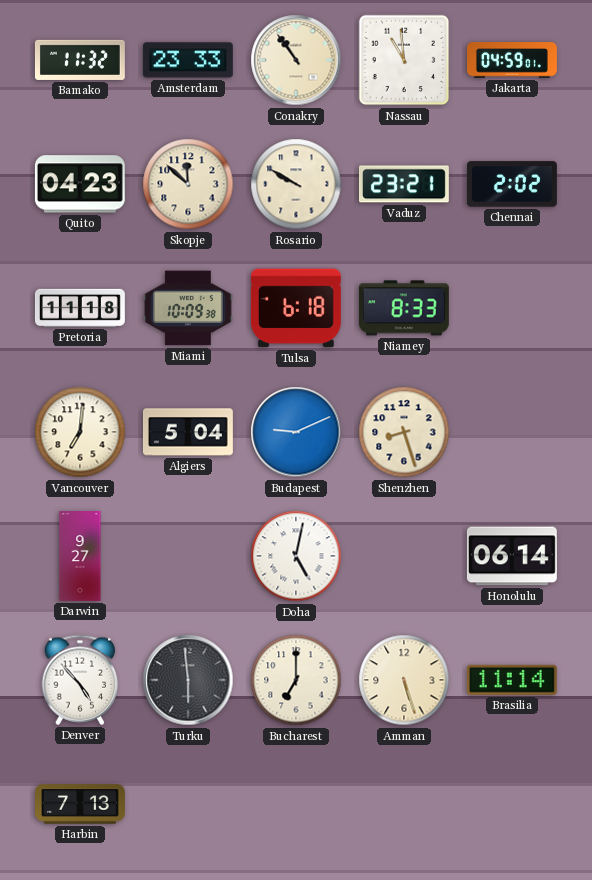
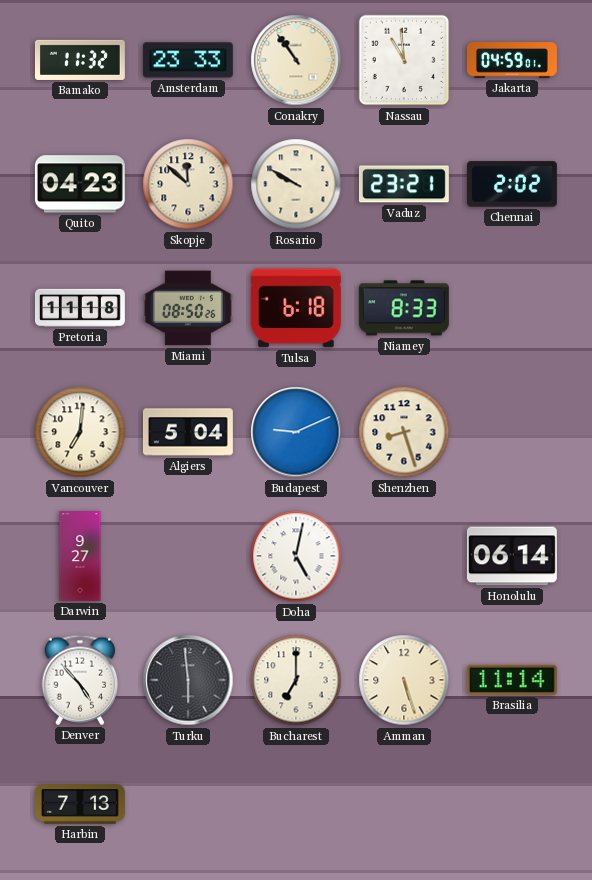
Miami: 10:09 -> 08:50
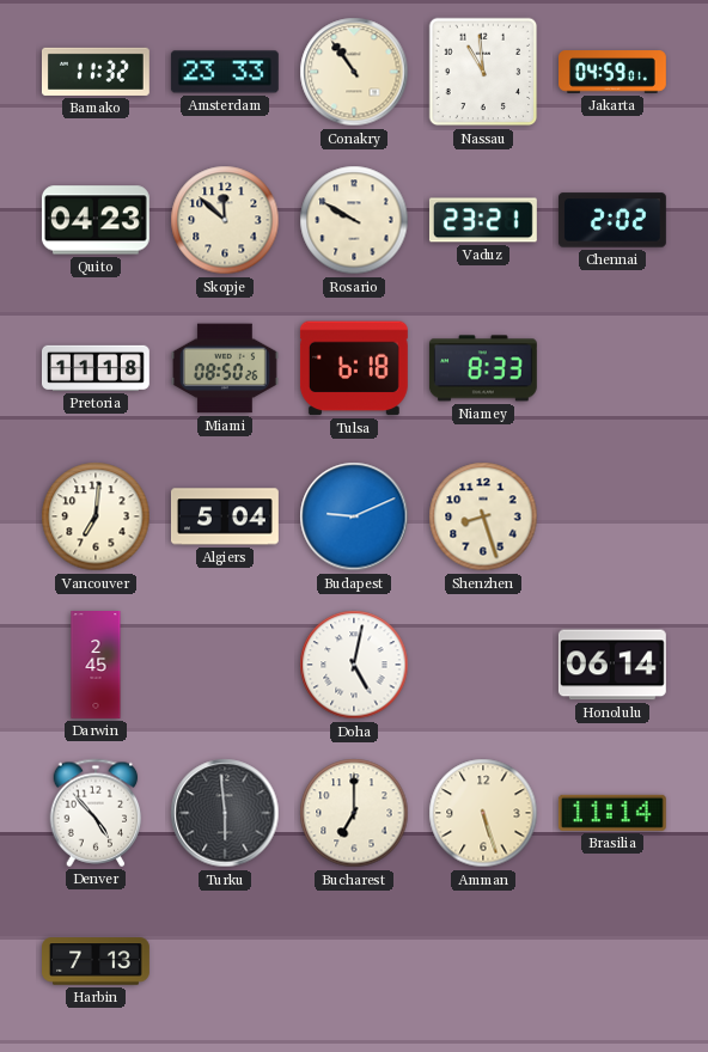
Darwin: 9:27 -> 2:45
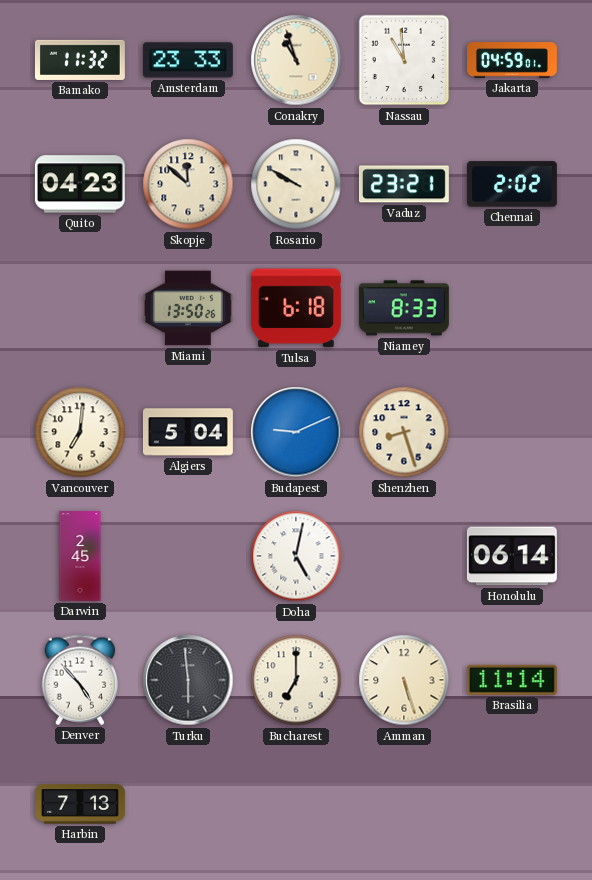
Conakry: 10:54 -> 10:57
Pretoria: 11:18 -> none
Miami: 08:50 -> 13:50
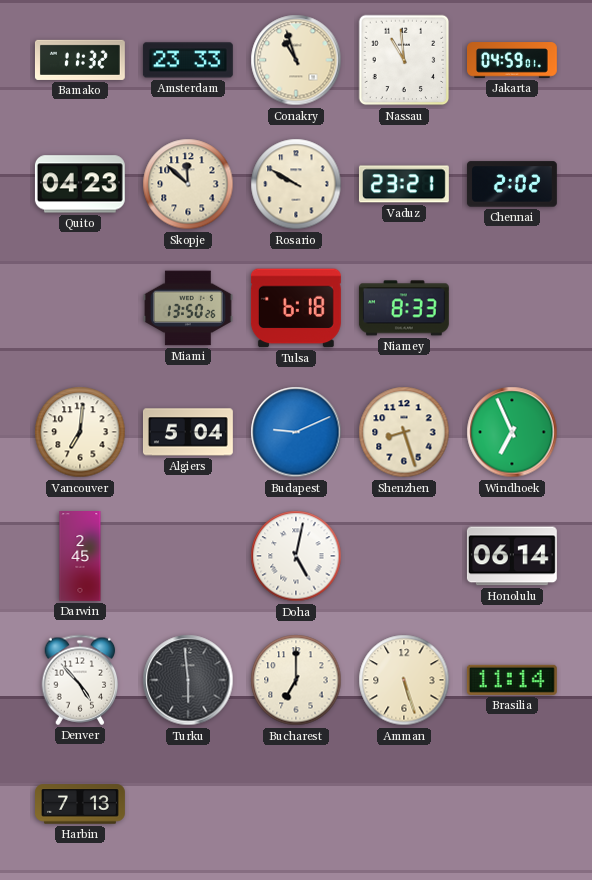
Windhoek: none -> 6:56
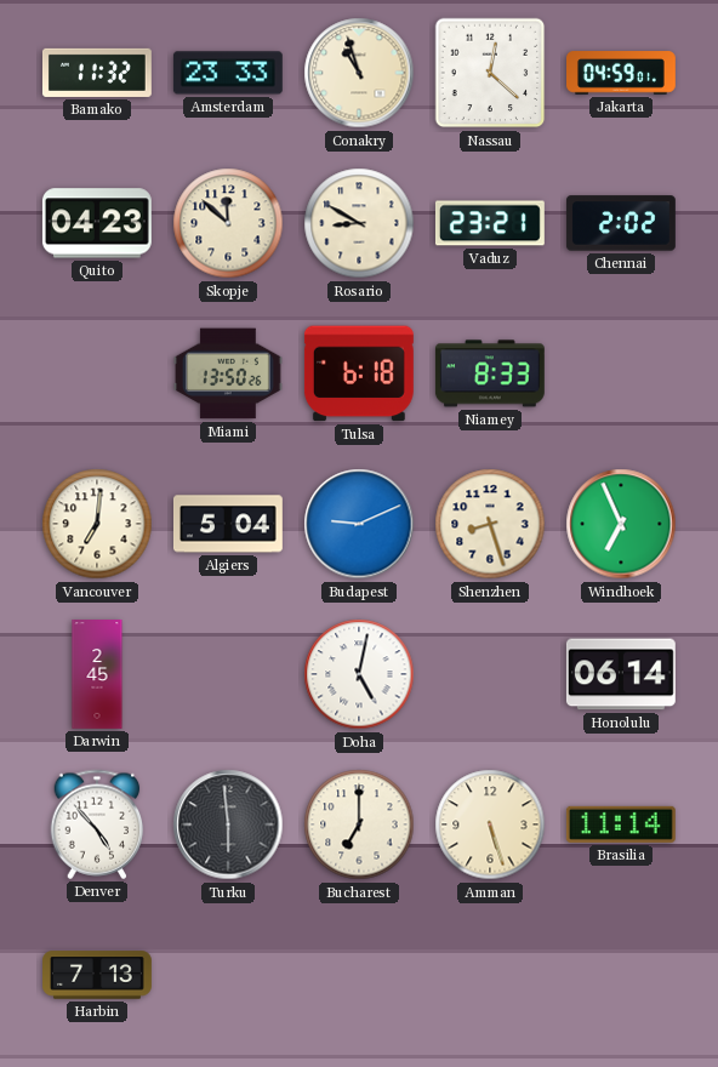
Nassau: 10:59 -> 12:22
Rosario: 9:50 -> 8:50
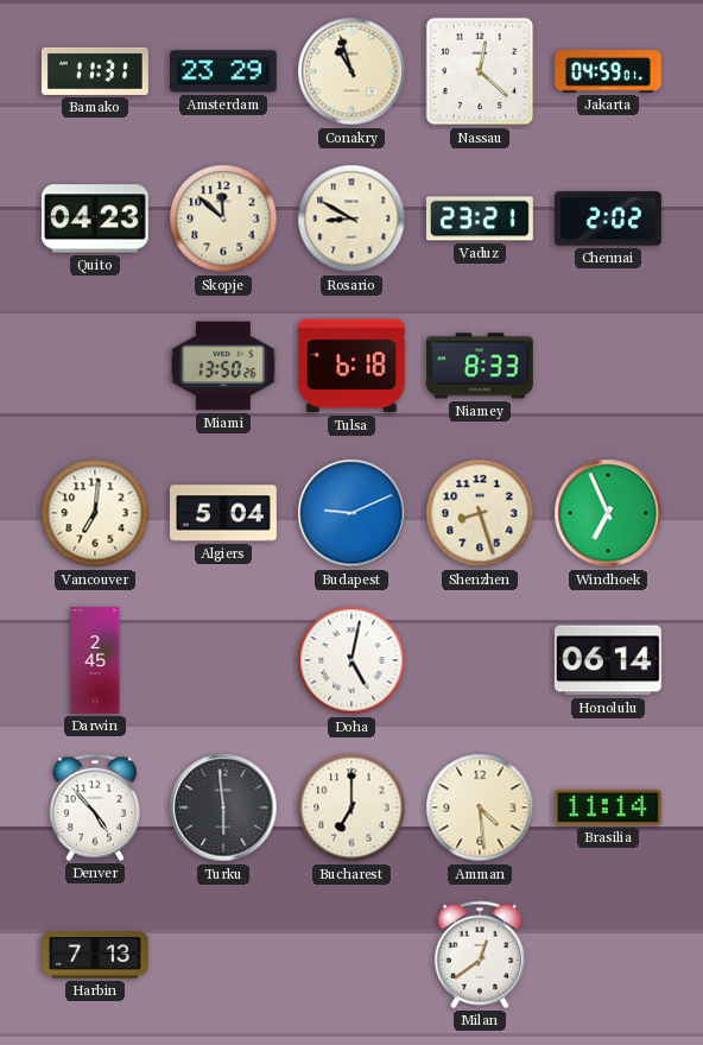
Bamako: 11:32 -> 11:31
Amsterdam: 23:33 -> 23:29
Amman: 5:27 -> 4:29
Milan: none -> 12:39
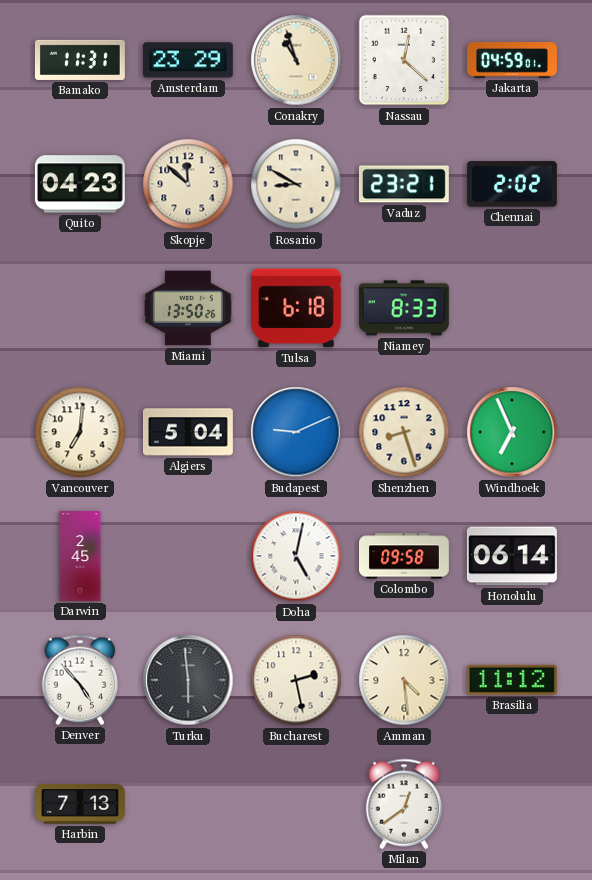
Colombo: none -> 09:58
Bucharest: 7:00 -> 2:28
Brasilia: 11:14 -> 11:12
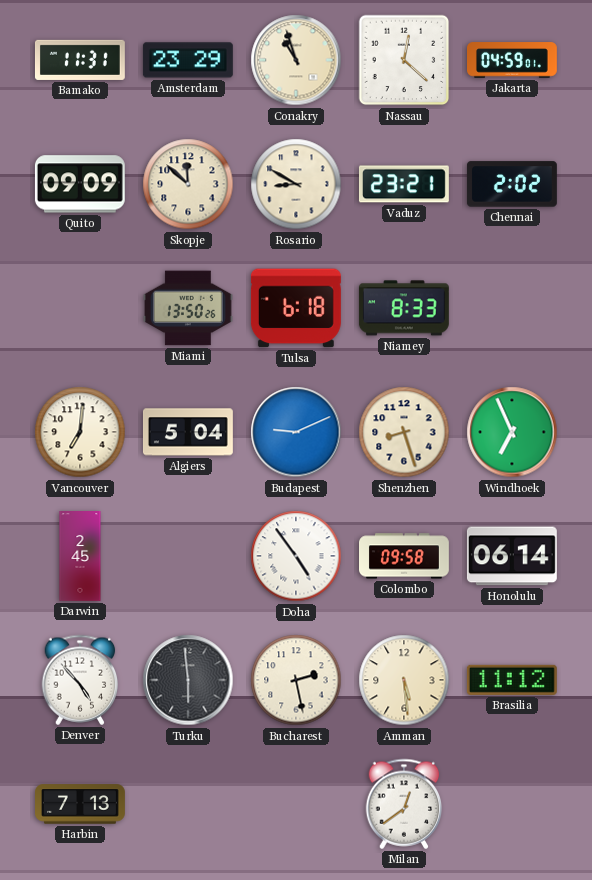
Quito: 04:23 -> 09:09
Doha: 5:02 -> 4:54
Amman: 4:29 -> 5:29
